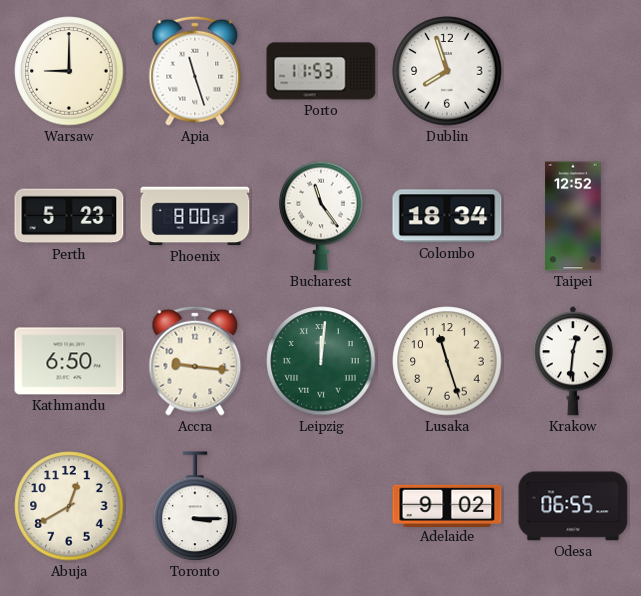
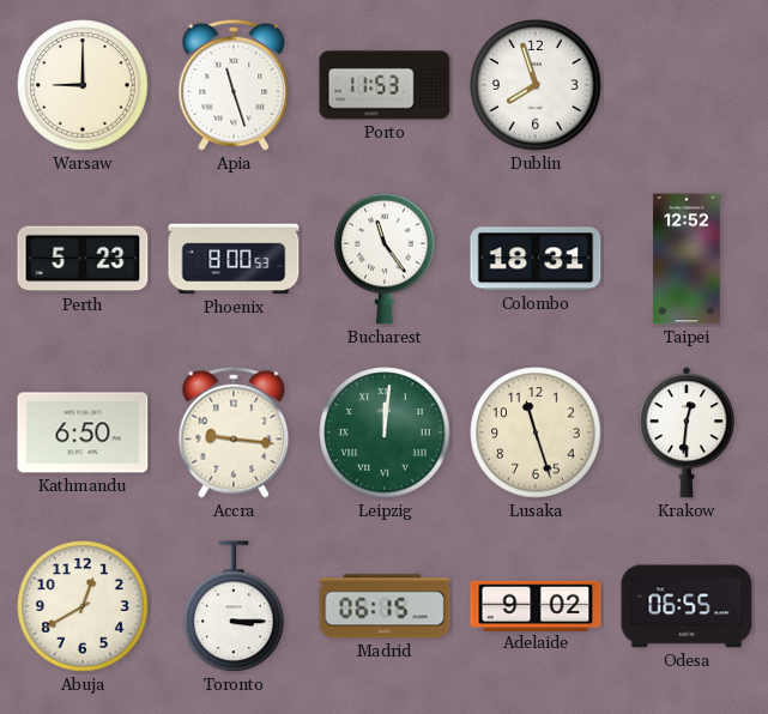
Colombo: 18:34 -> 18:31
Madrid: none -> 06:15
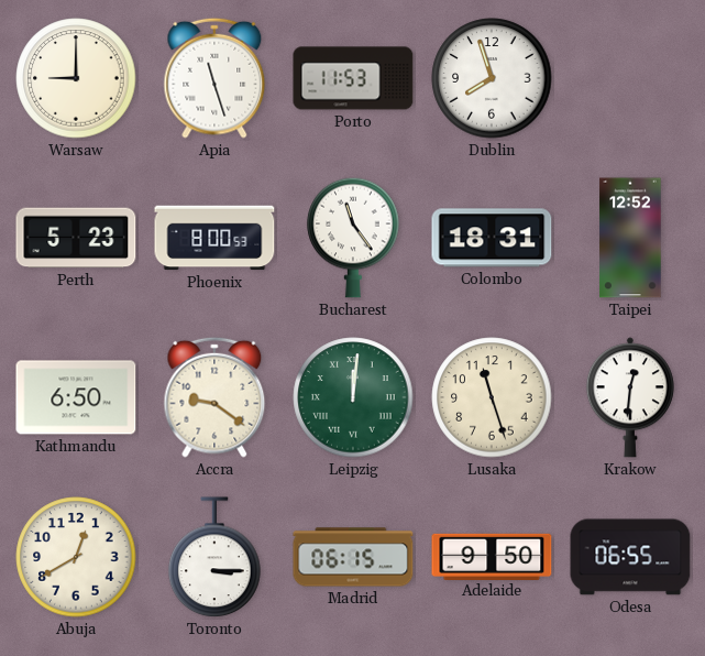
Accra: 9:16 -> 9:21
Adelaide: 9:02 -> 9:50
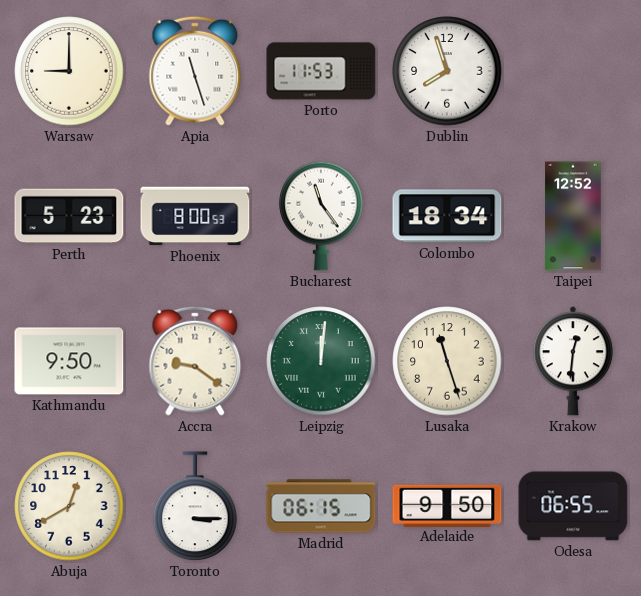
Colombo: 18:31 -> 18:34
Kathmandu: 6:50 -> 9:50
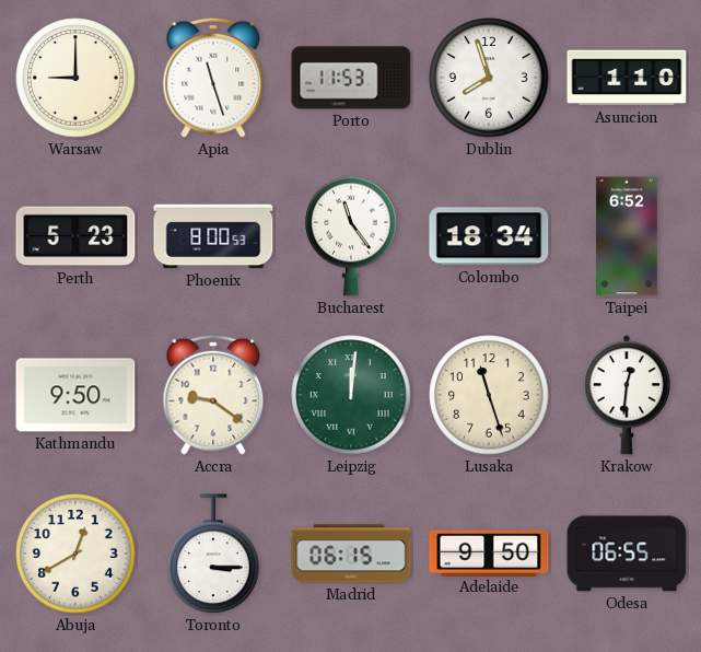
Asuncion: none -> 1:10
Taipei: 12:52 -> 6:52
